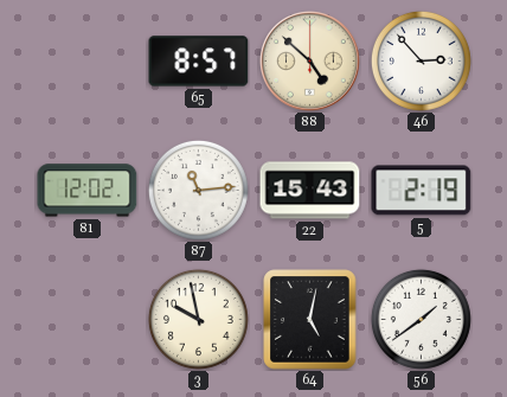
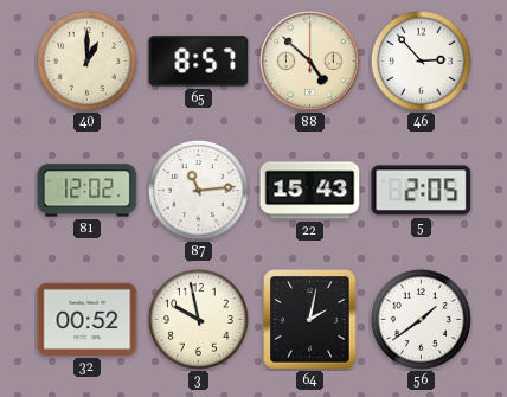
40: none -> 1:00
5: 2:19 -> 2:05
32: none -> 00:52
64: 5:02 -> 2:02
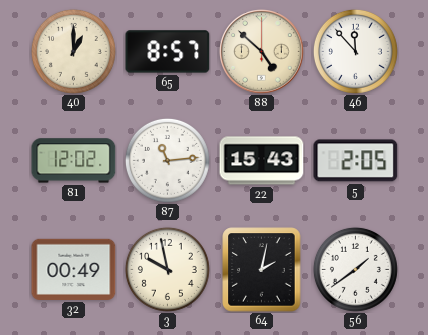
46: 2:53 -> 11:53
32: 00:52 -> 00:49
